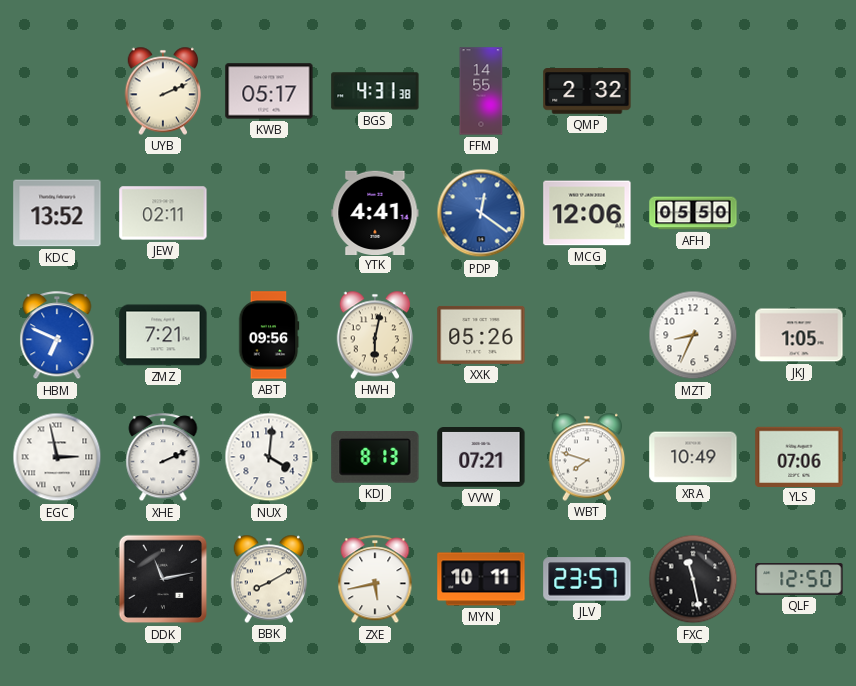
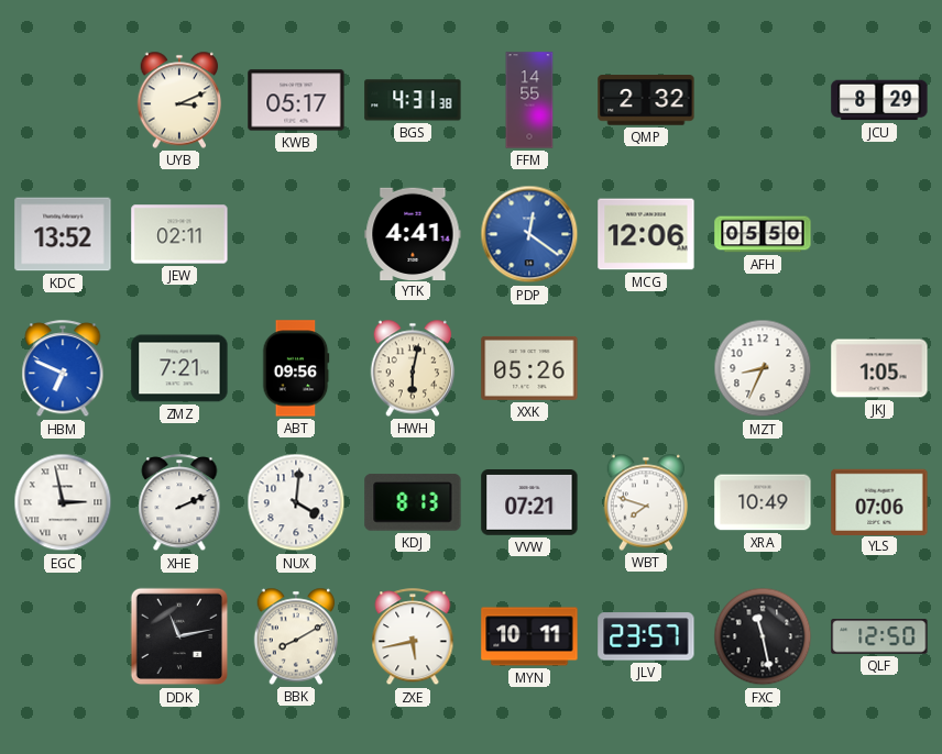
UYB: 2:11 -> 3:11
JCU: none -> 8:29
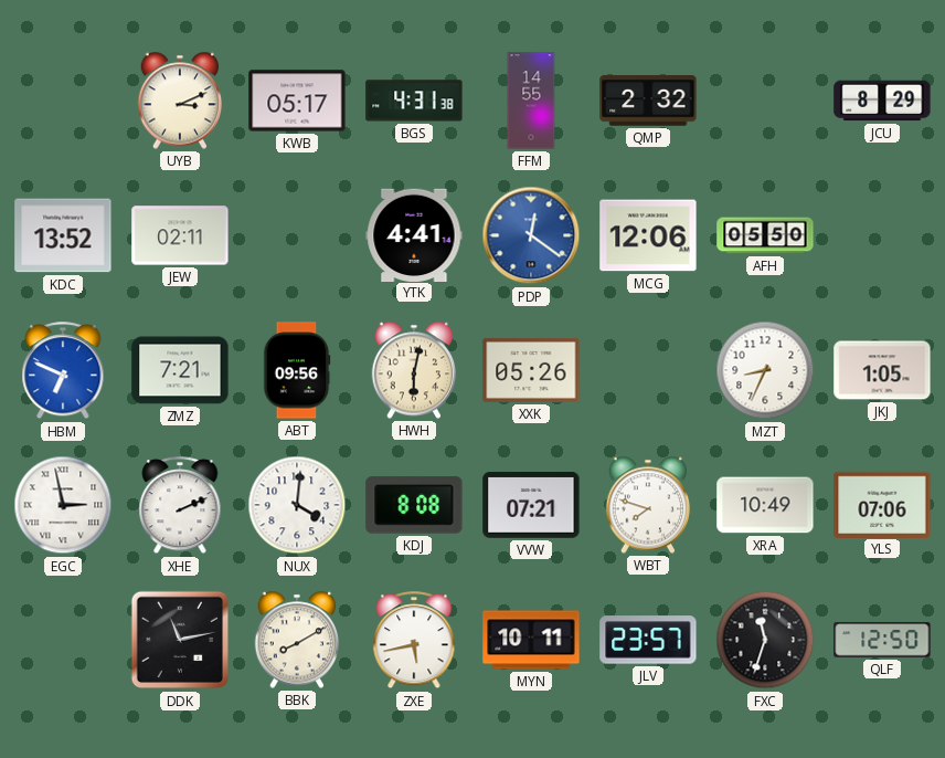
KDJ: 8:13 -> 8:08
FXC: 11:28 -> 11:33
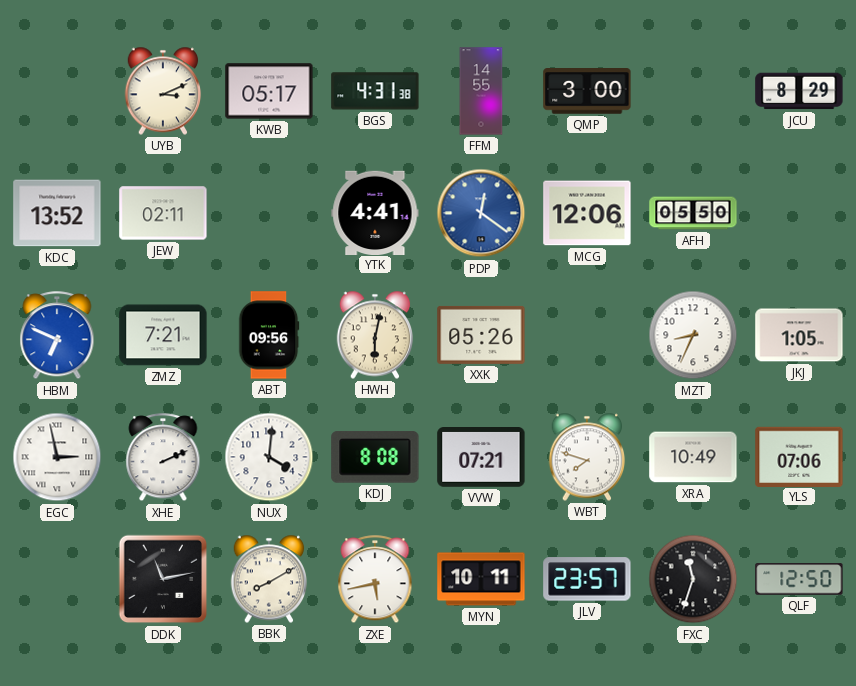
QMP: 2:32 -> 3:00
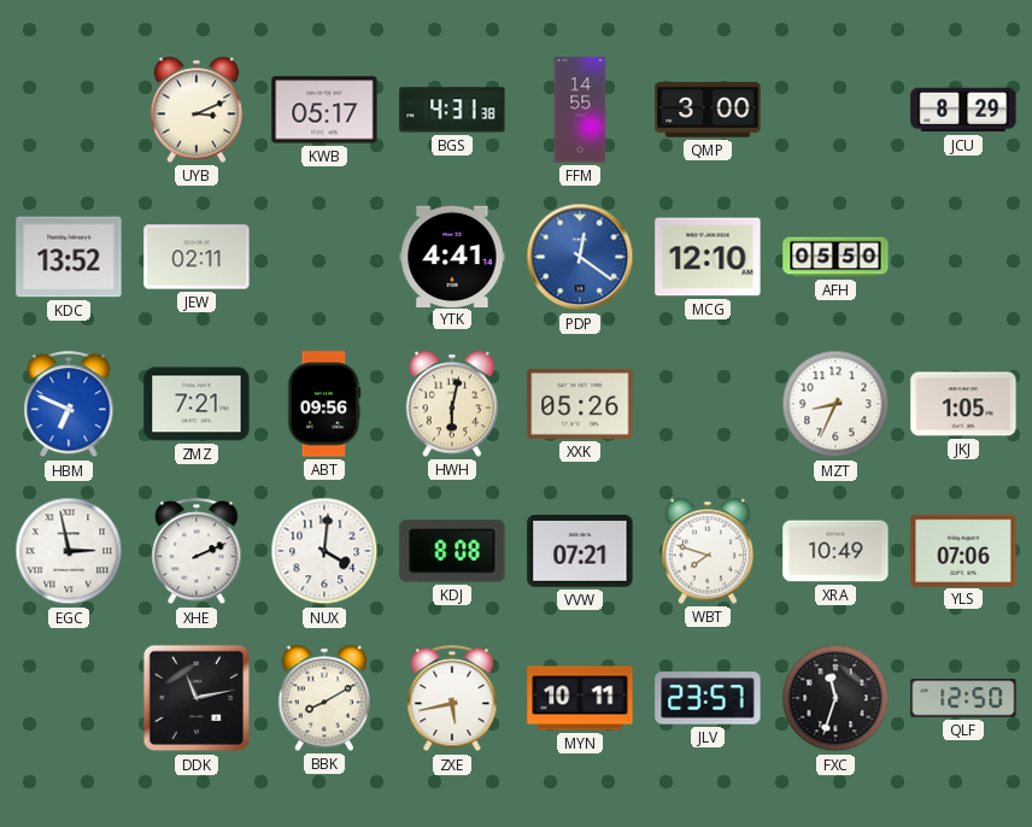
MCG: 12:06 -> 12:10
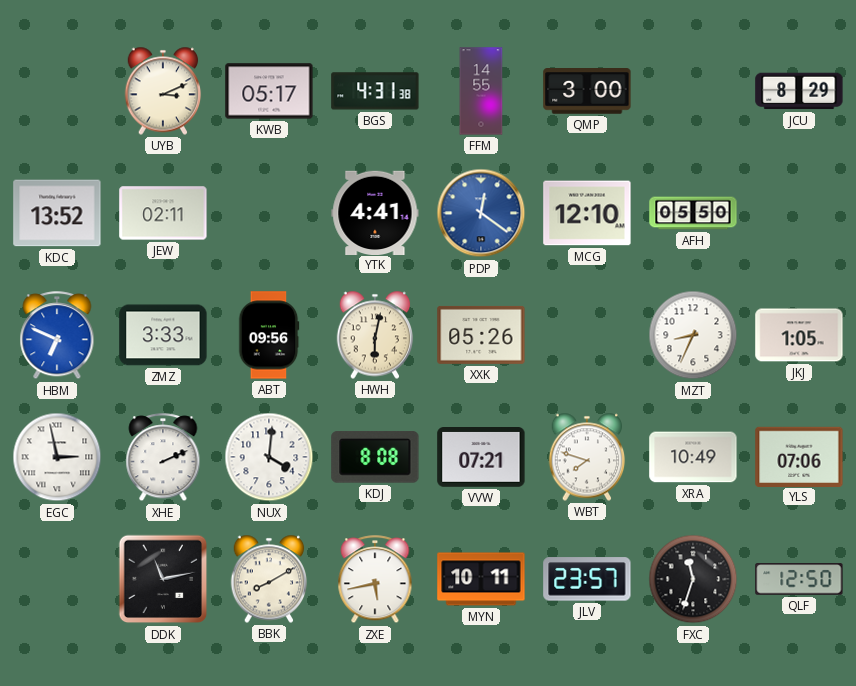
ZMZ: 7:21 -> 3:33
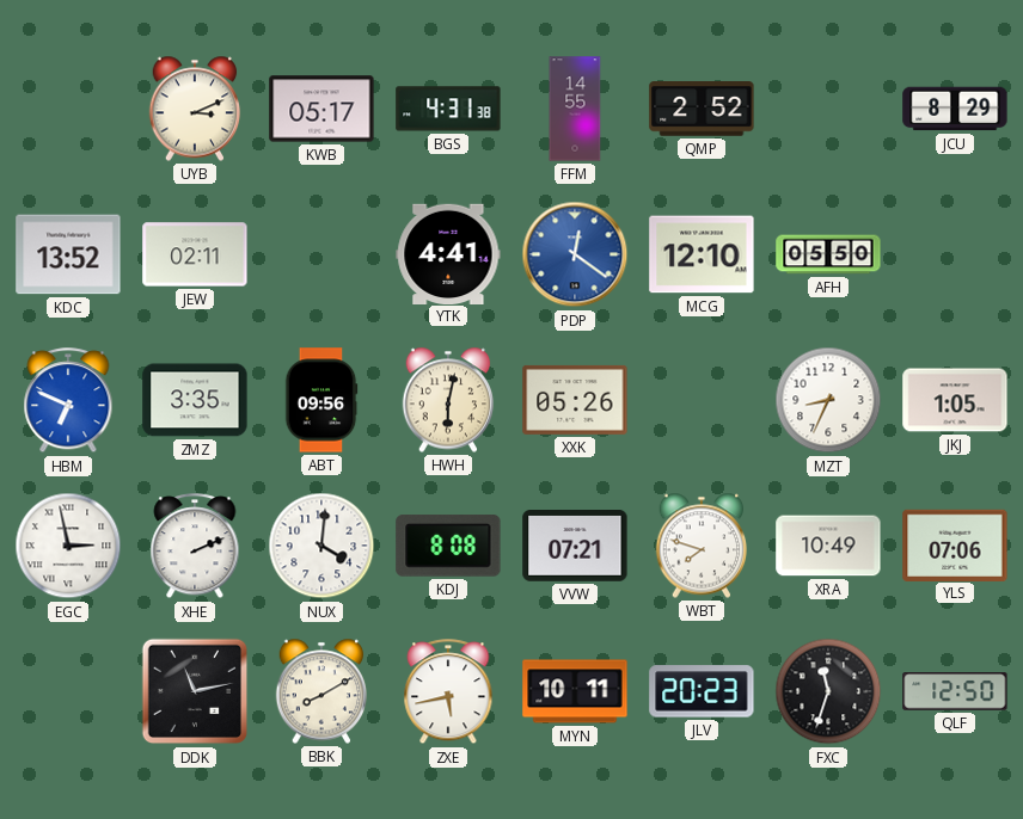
QMP: 3:00 -> 2:52
ZMZ: 3:33 -> 3:35
JLV: 23:57 -> 20:23
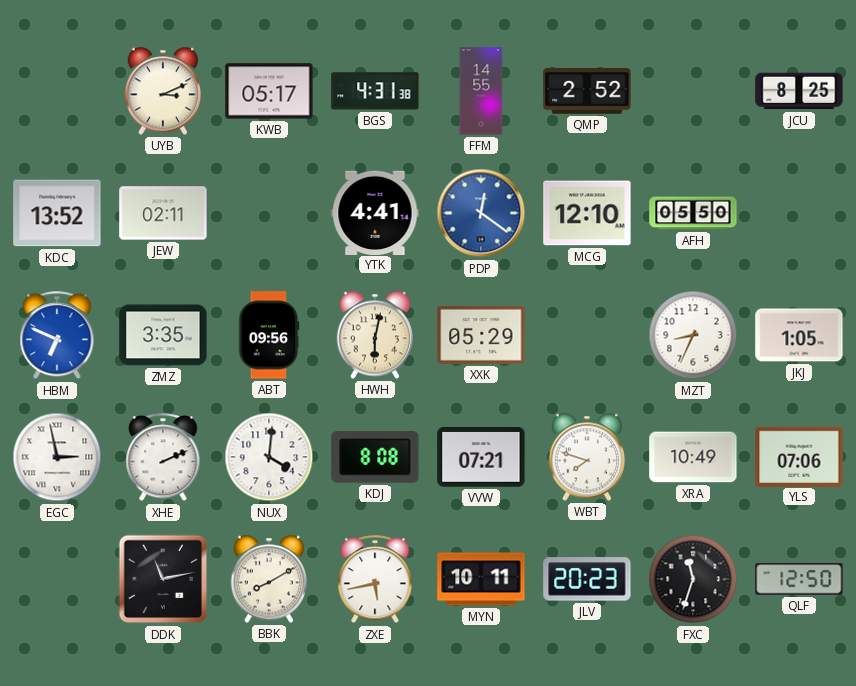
JCU: 8:29 -> 8:25
XXK: 05:26 -> 05:29
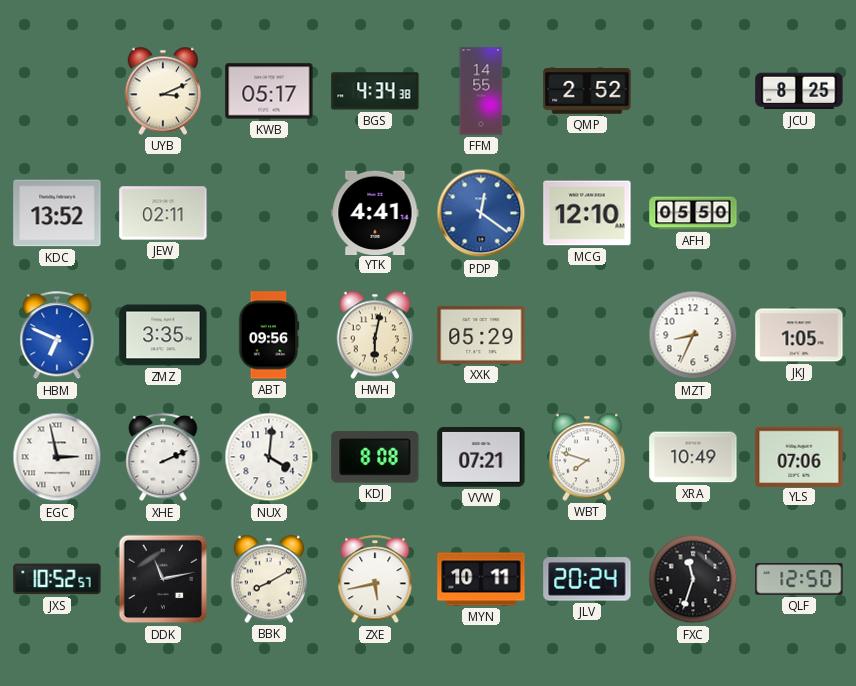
BGS: 4:31 -> 4:34
JXS: none -> 10:52
JLV: 20:23 -> 20:24
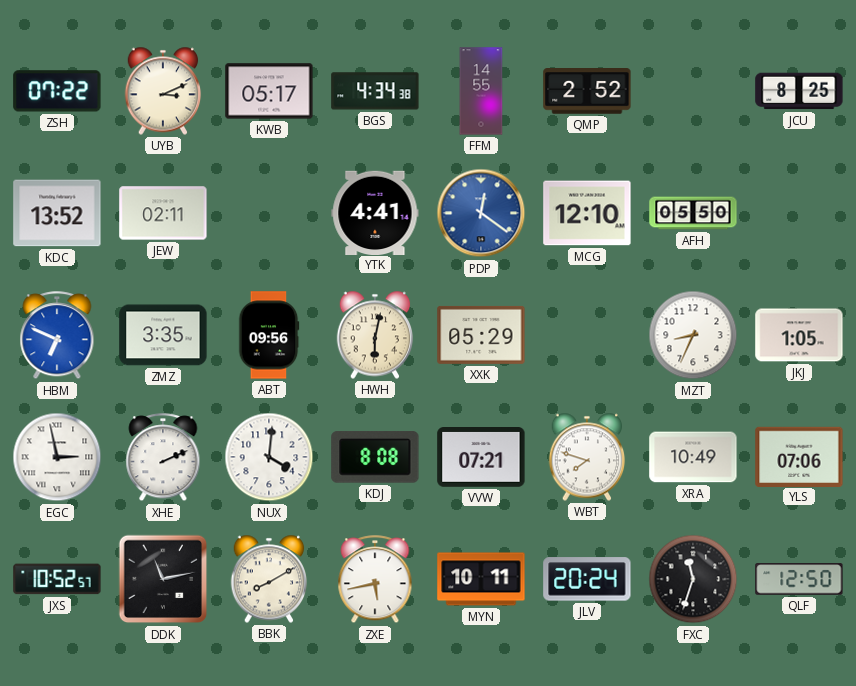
ZSH: none -> 07:22
